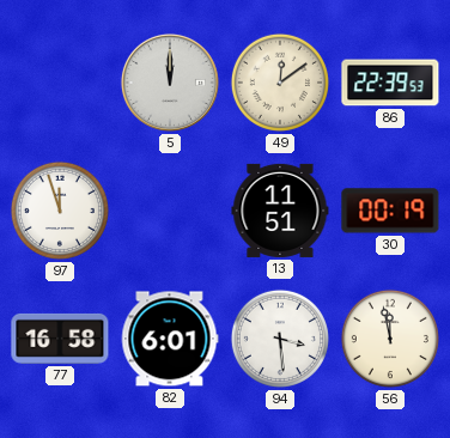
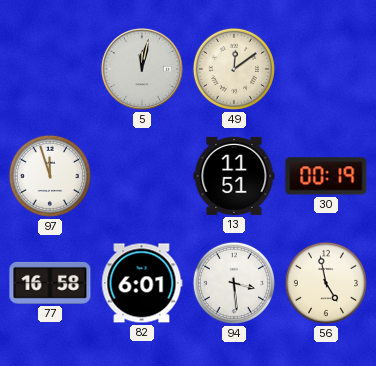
5: 12:00 -> 12:02
86: 22:39 -> none
56: 11:58 -> 4:58
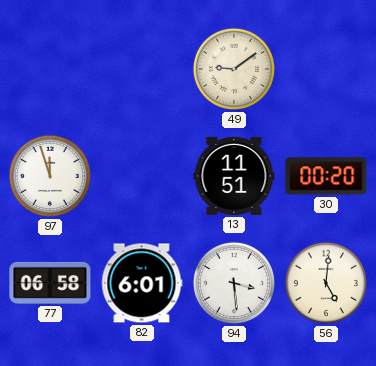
5: 12:02 -> none
49: 12:09 -> 9:09
30: 00:19 -> 00:20
77: 16:58 -> 06:58
56: 4:58 -> 5:01
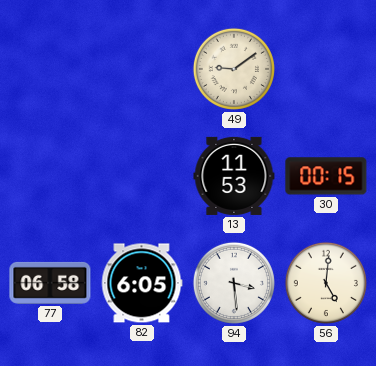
97: 11:57 -> none
13: 11:51 -> 11:53
30: 00:20 -> 00:15
82: 6:01 -> 6:05
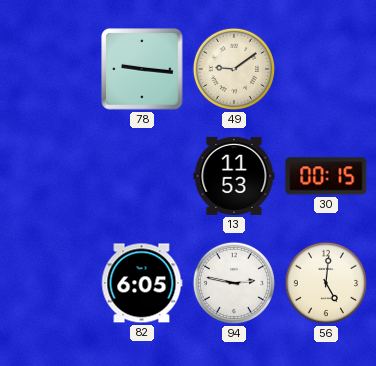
78: none -> 9:16
77: 06:58 -> none
94: 3:29 -> 2:47
